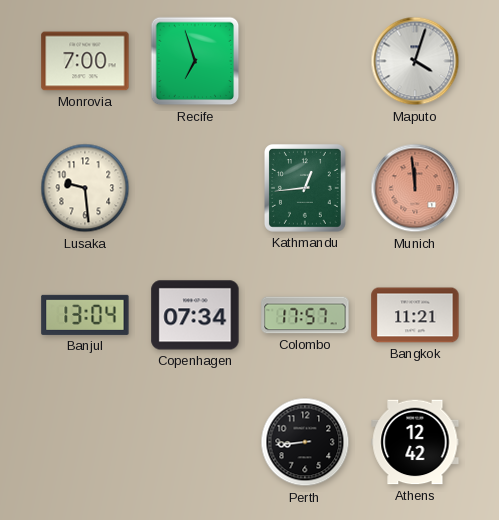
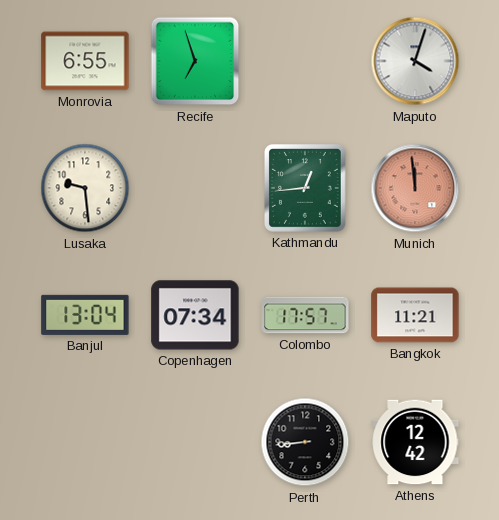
Monrovia: 7:00 -> 6:55
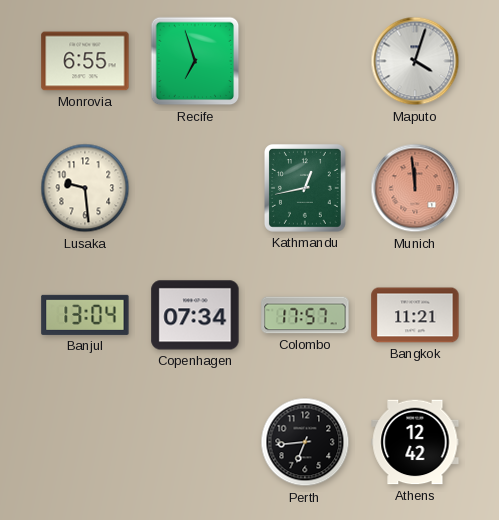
Kathmandu: 12:44 -> 12:43
Perth: 8:44 -> 6:44
